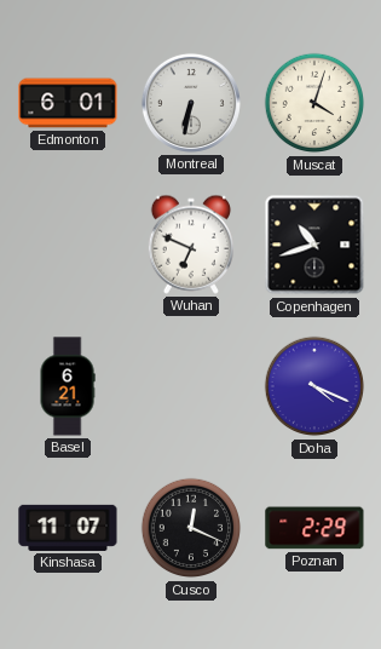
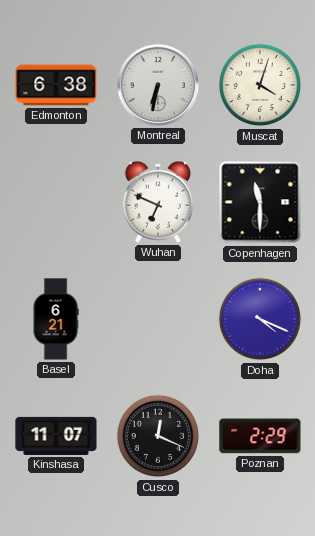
Edmonton: 6:01 -> 6:38
Copenhagen: 10:42 -> 11:30
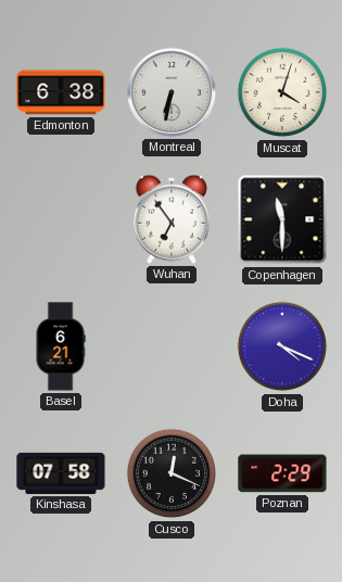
Wuhan: 6:49 -> 6:54
Kinshasa: 11:07 -> 07:58
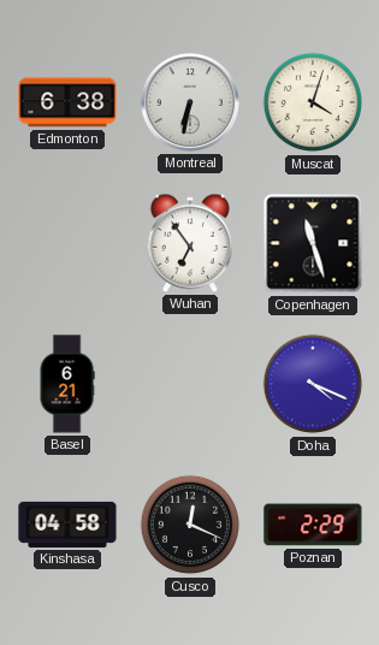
Copenhagen: 11:30 -> 11:27
Kinshasa: 07:58 -> 04:58
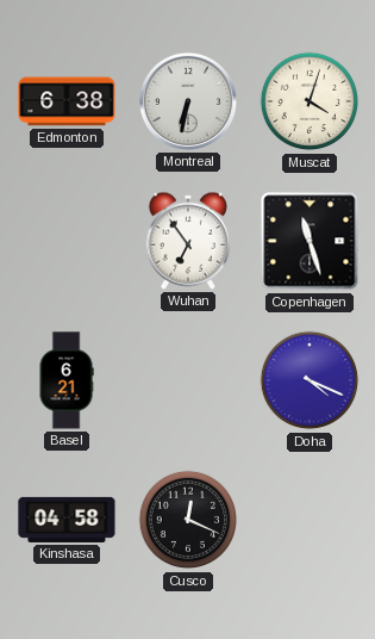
Poznan: 2:29 -> none
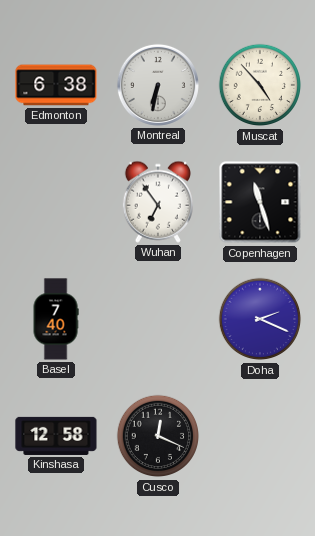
Muscat: 4:03 -> 4:53
Basel: 6:21 -> 7:40
Doha: 4:19 -> 2:19
Kinshasa: 04:58 -> 12:58
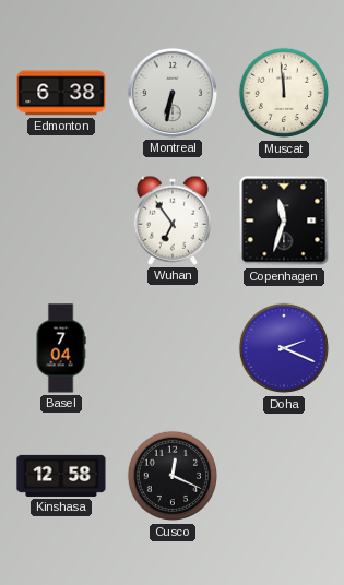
Muscat: 4:53 -> 11:59
Copenhagen: 11:27 -> 11:33
Basel: 7:40 -> 7:04
